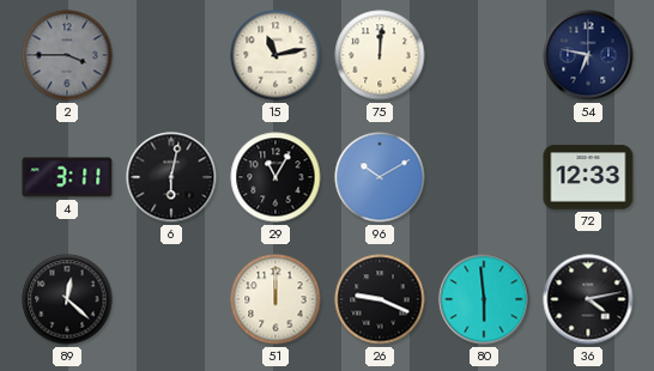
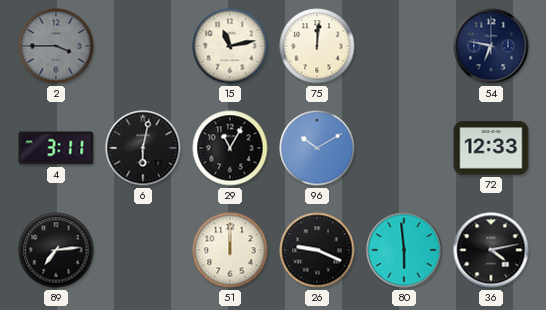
89: 12:22 -> 7:14
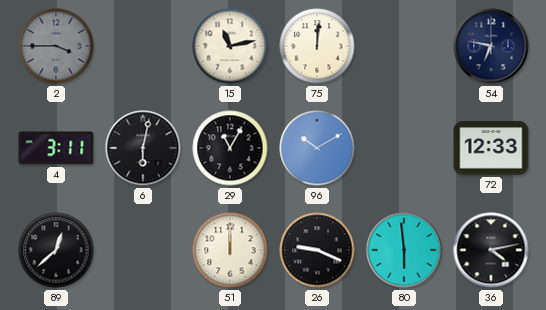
89: 7:14 -> 12:38
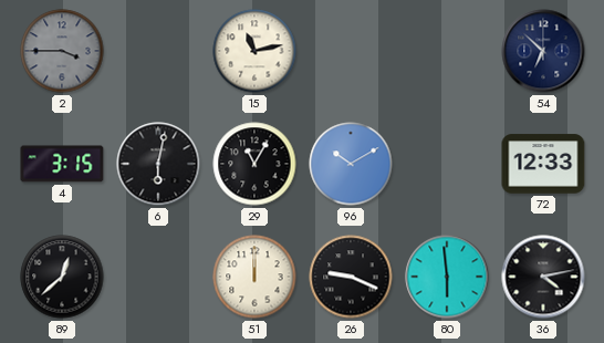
75: 12:01 -> none
54: 6:47 -> 6:52
4: 3:11 -> 3:15
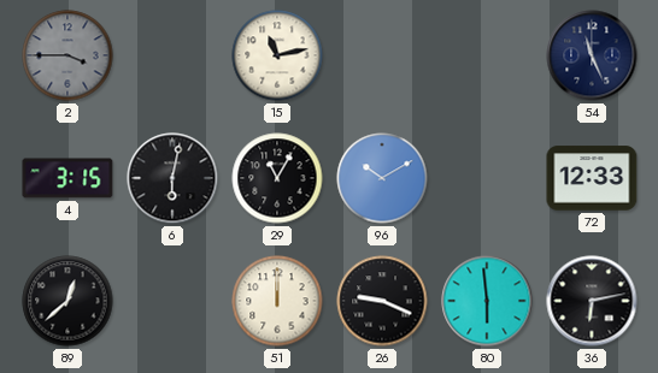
54: 6:52 -> 11:26
36: 4:13 -> 6:13
